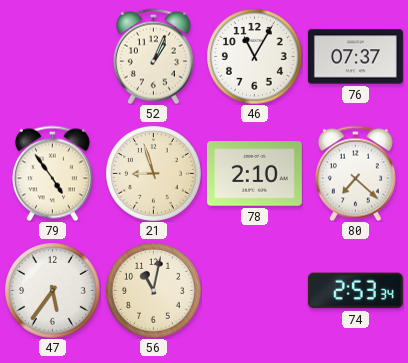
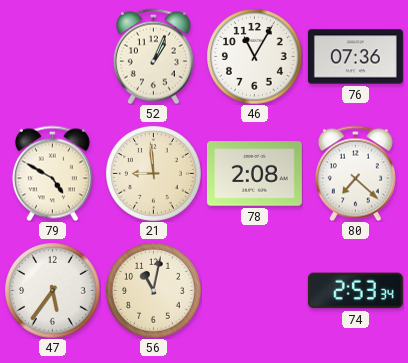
76: 07:37 -> 07:36
79: 4:54 -> 4:50
21: 8:57 -> 8:59
78: 2:10 -> 2:08
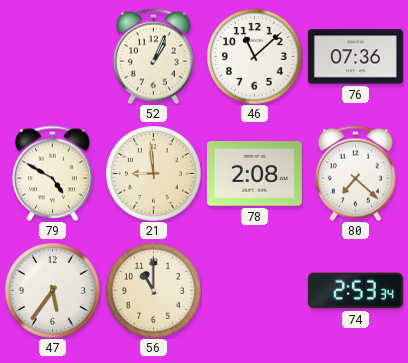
46: 11:05 -> 11:08
56: 11:02 -> 11:00
